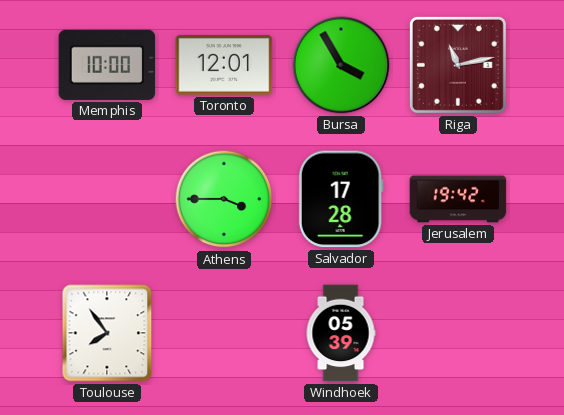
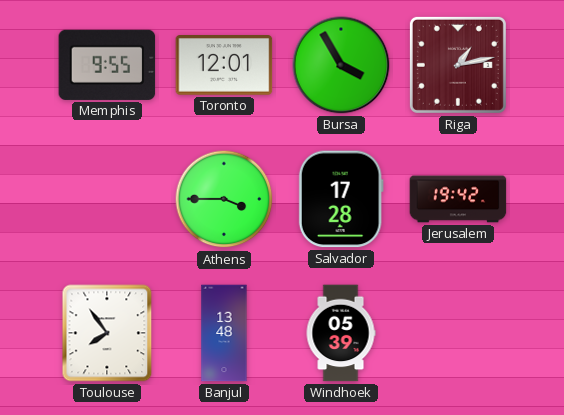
Memphis: 10:00 -> 9:55
Riga: 11:13 -> 1:13
Banjul: none -> 13:48
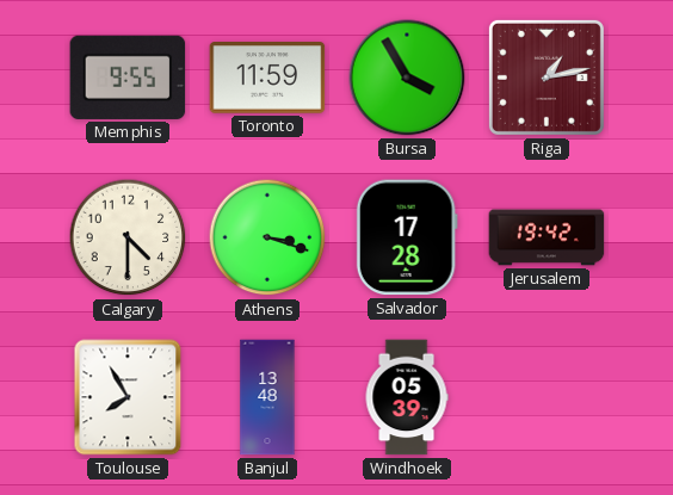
Toronto: 12:01 -> 11:59
Calgary: none -> 4:30
Athens: 3:45 -> 3:18
Toulouse: 7:54 -> 7:55
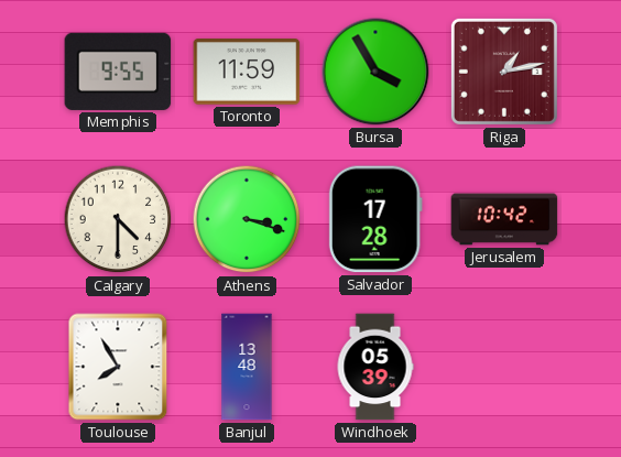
Jerusalem: 19:42 -> 10:42
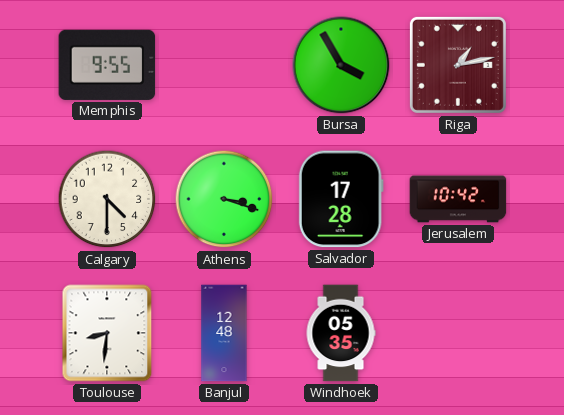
Toronto: 11:59 -> none
Toulouse: 7:55 -> 8:31
Banjul: 13:48 -> 12:48
Windhoek: 05:39 -> 05:35
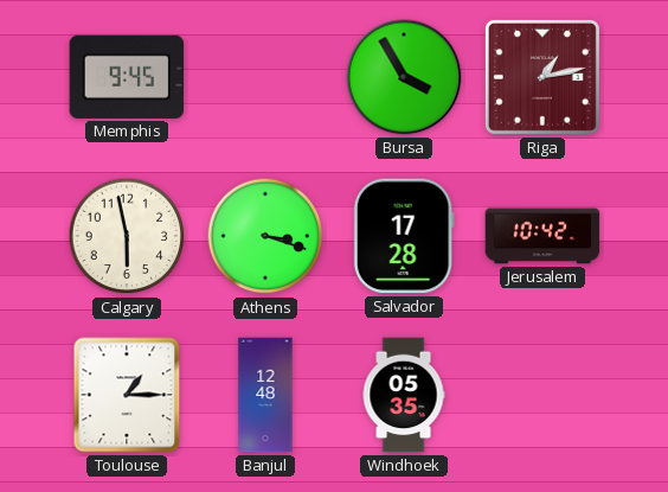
Memphis: 9:55 -> 9:45
Calgary: 4:30 -> 5:58
Toulouse: 8:31 -> 1:15
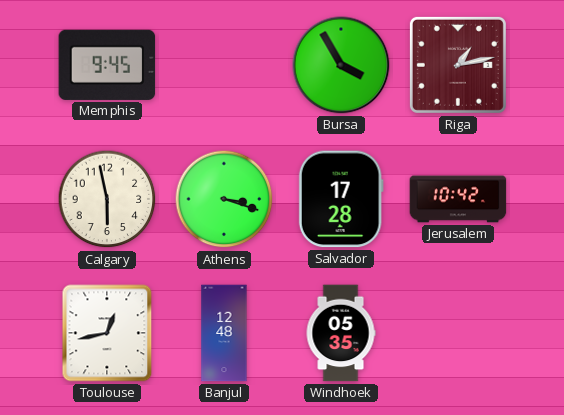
Toulouse: 1:15 -> 12:43
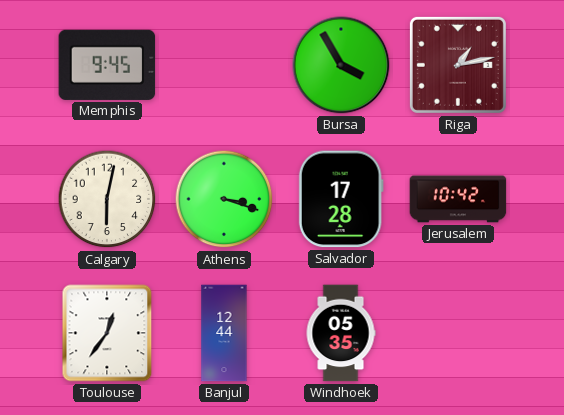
Calgary: 5:58 -> 6:02
Toulouse: 12:43 -> 12:36
Banjul: 12:48 -> 12:44
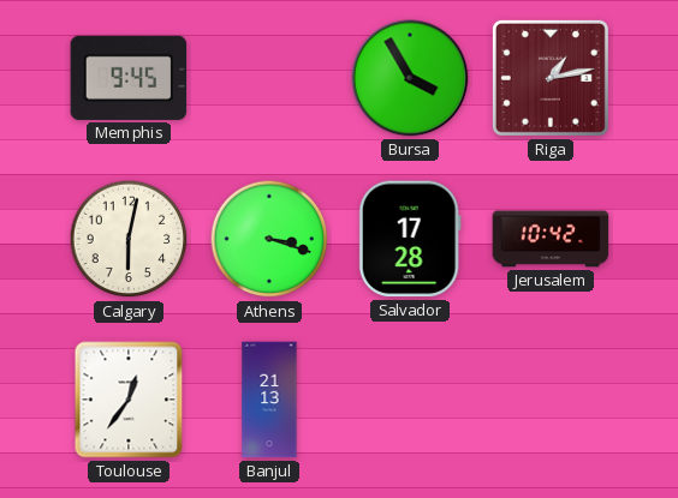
Banjul: 12:44 -> 21:13
Windhoek: 05:35 -> none
